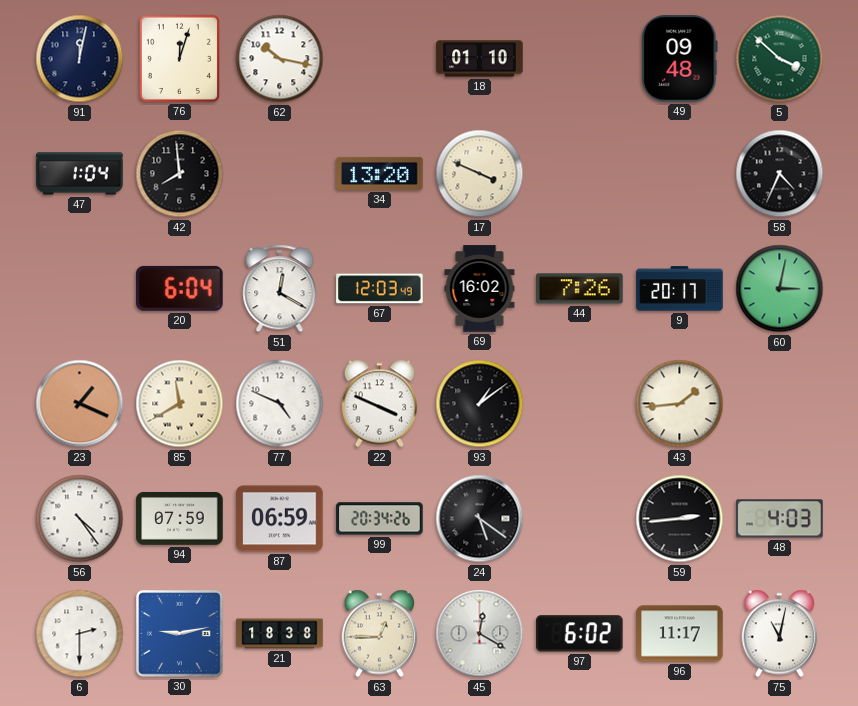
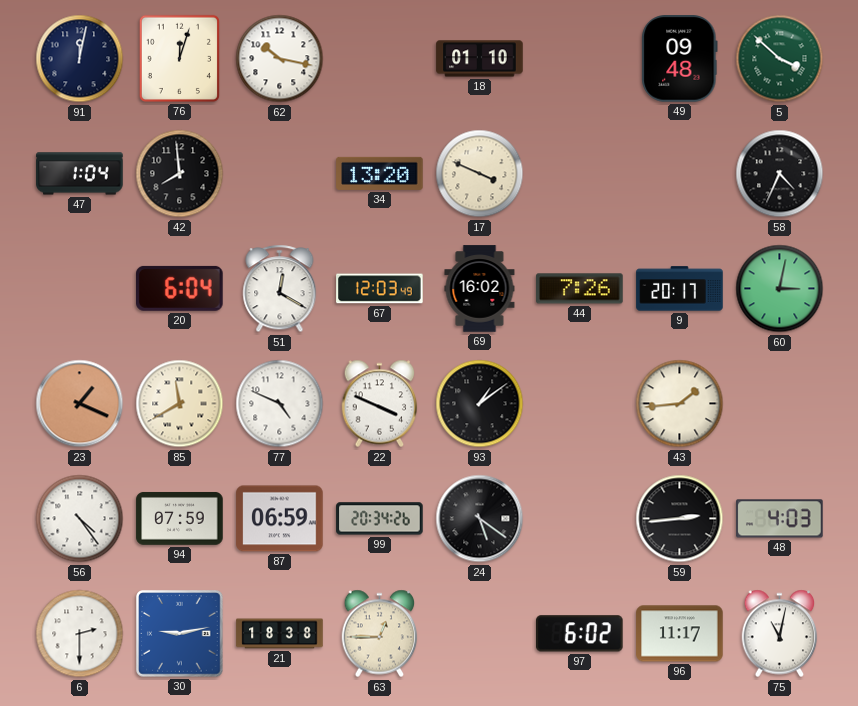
45: 12:20 -> none
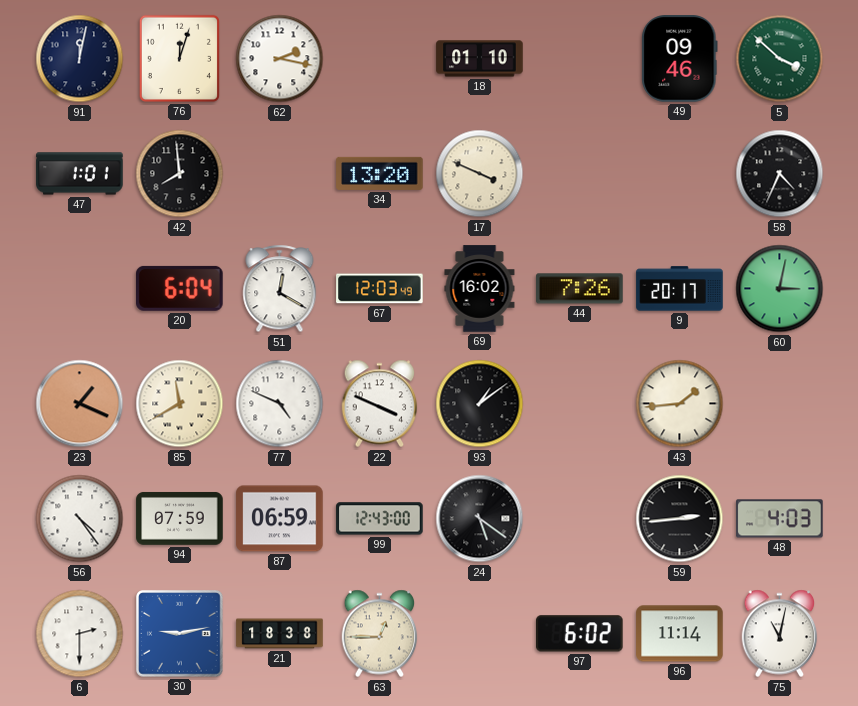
62: 10:17 -> 2:17
49: 09:48 -> 09:46
47: 1:04 -> 1:01
99: 20:34 -> 12:43
96: 11:17 -> 11:14
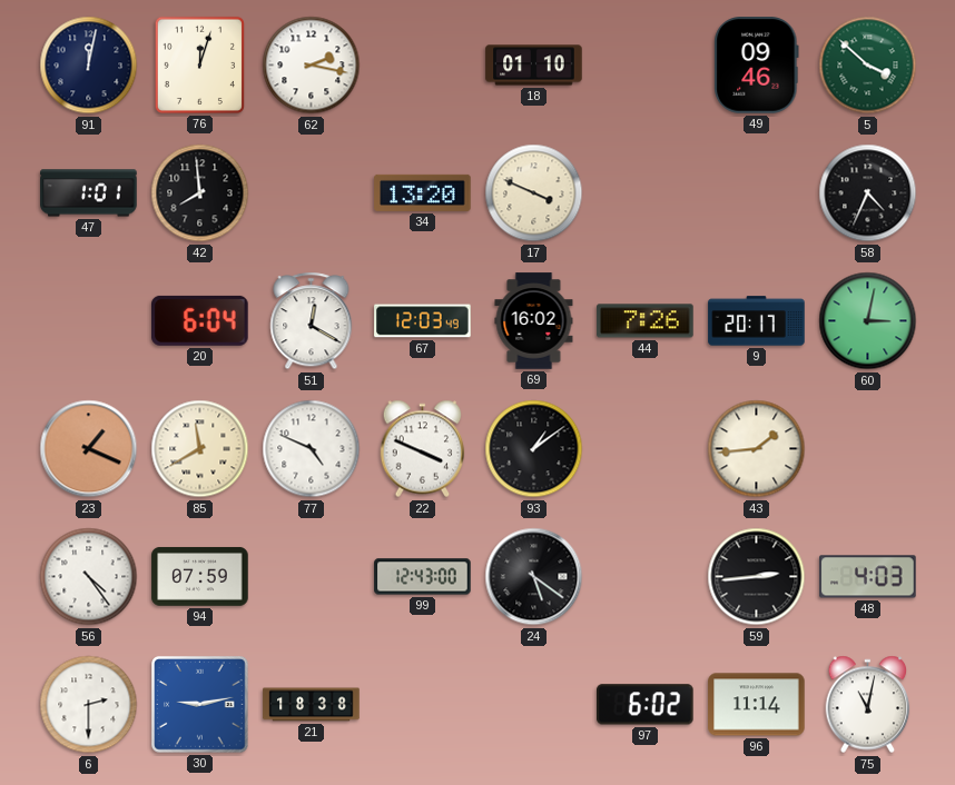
87: 06:59 -> none
63: 12:45 -> none
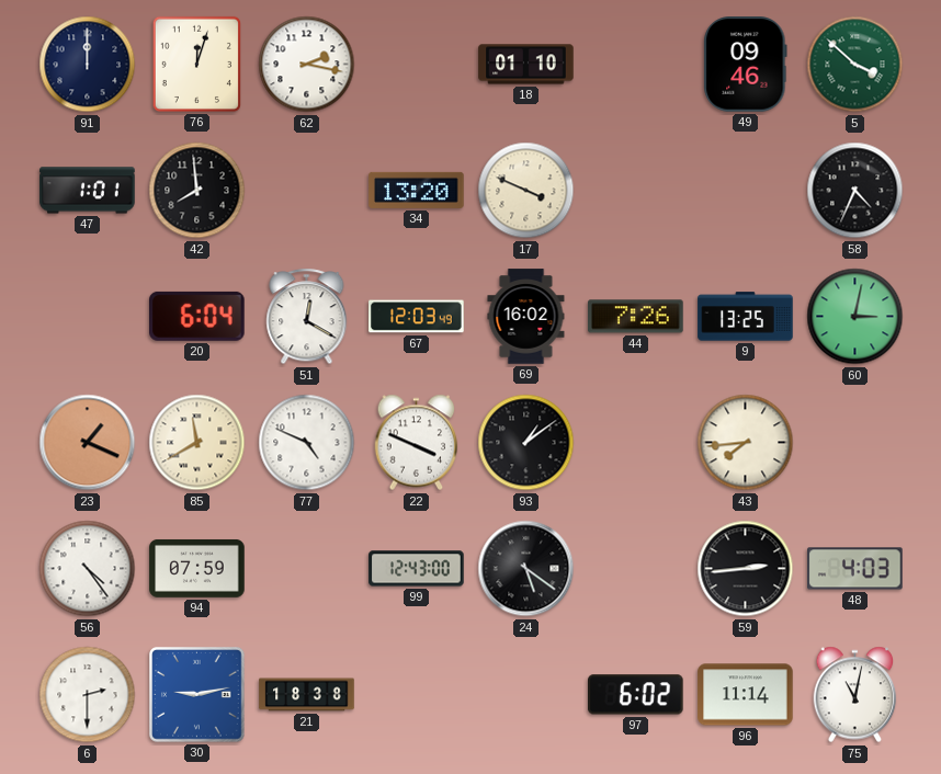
91: 12:02 -> 12:00
9: 20:17 -> 13:25
43: 1:44 -> 7:44
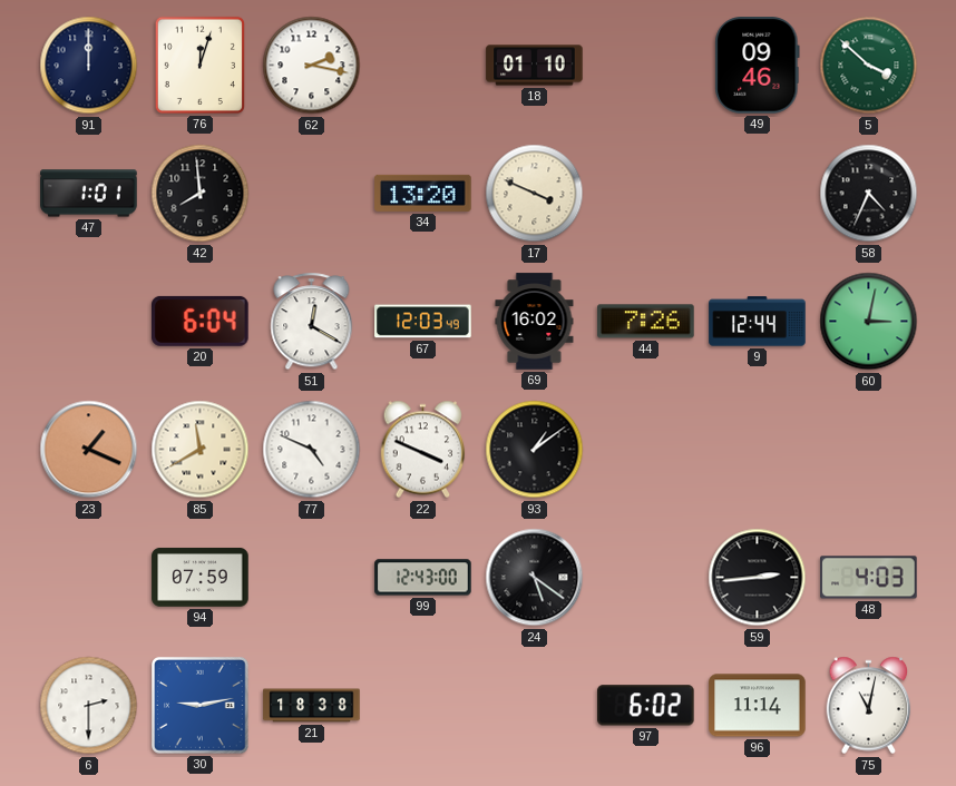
9: 13:25 -> 12:44
43: 7:44 -> none
56: 4:24 -> none
